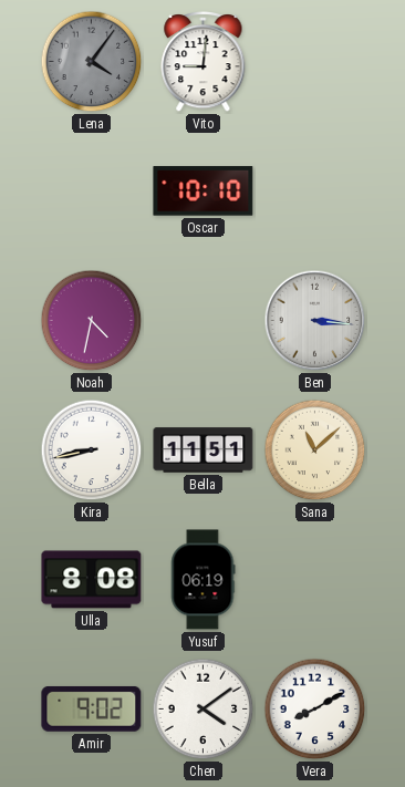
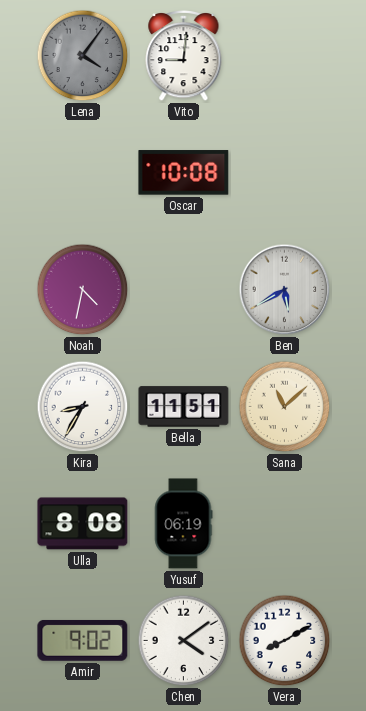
Oscar: 10:10 -> 10:08
Ben: 3:16 -> 5:40
Kira: 8:43 -> 8:35
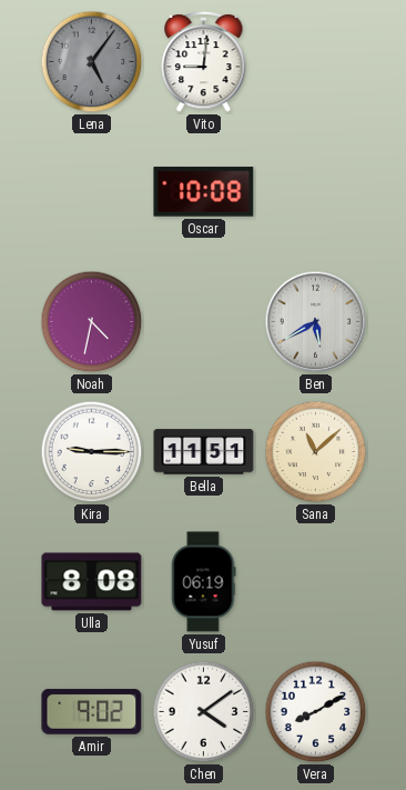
Lena: 4:06 -> 5:06
Kira: 8:35 -> 9:15
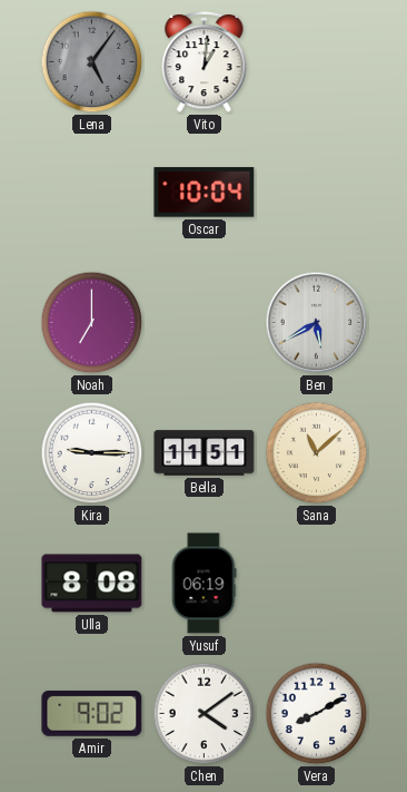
Vito: 9:01 -> 1:01
Oscar: 10:08 -> 10:04
Noah: 4:32 -> 7:00
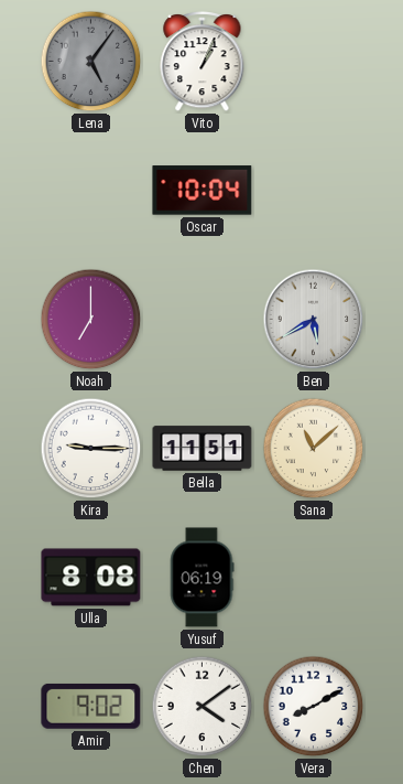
Vito: 1:01 -> 1:04
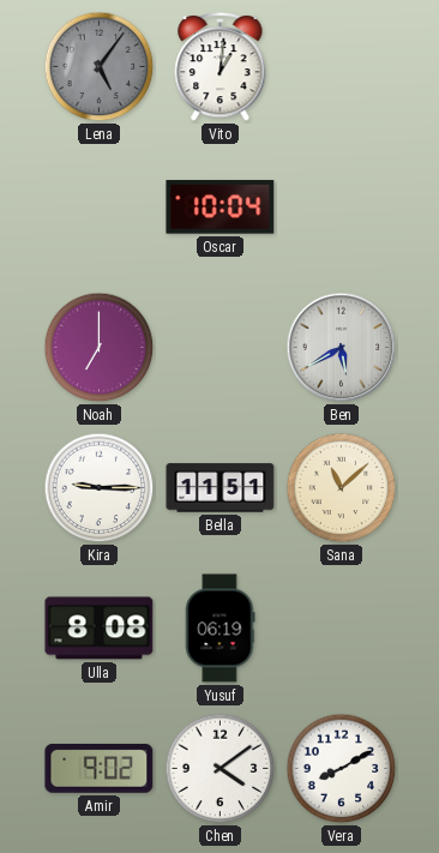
Vito: 1:04 -> 1:01
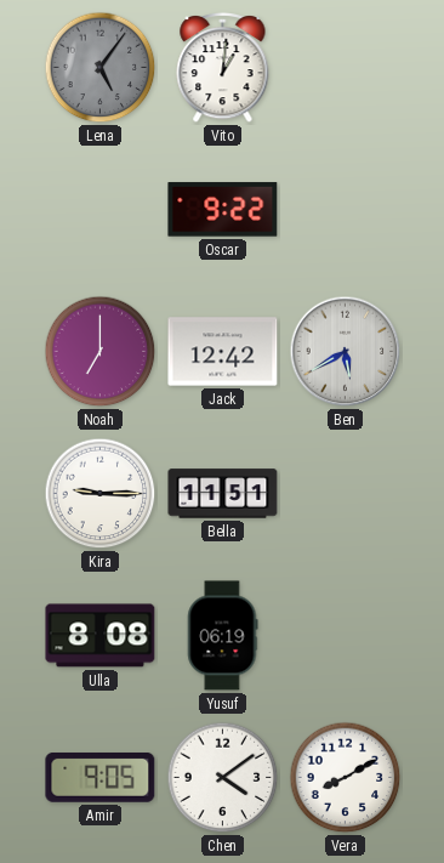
Oscar: 10:04 -> 9:22
Jack: none -> 12:42
Sana: 11:08 -> none
Amir: 9:02 -> 9:05
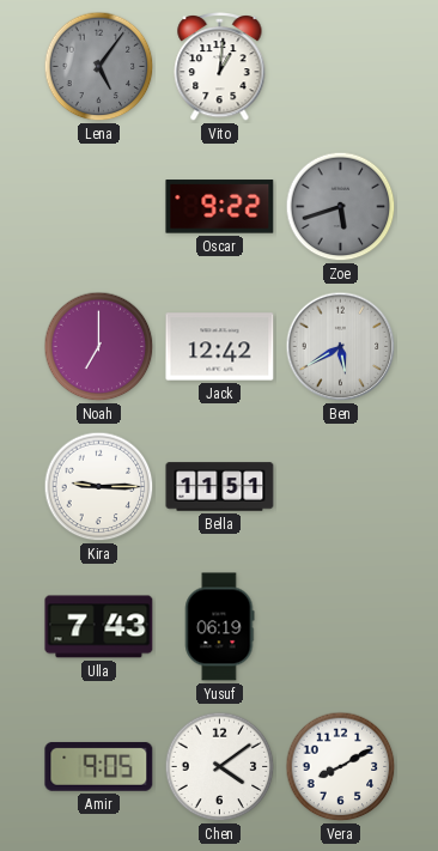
Zoe: none -> 5:42
Ulla: 8:08 -> 7:43
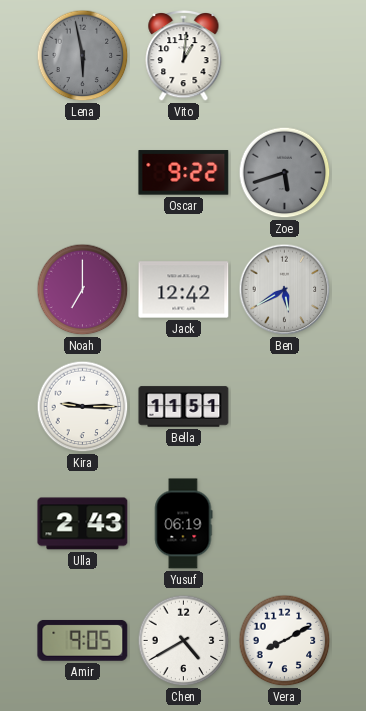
Lena: 5:06 -> 5:58
Ulla: 7:43 -> 2:43
Chen: 4:09 -> 4:40
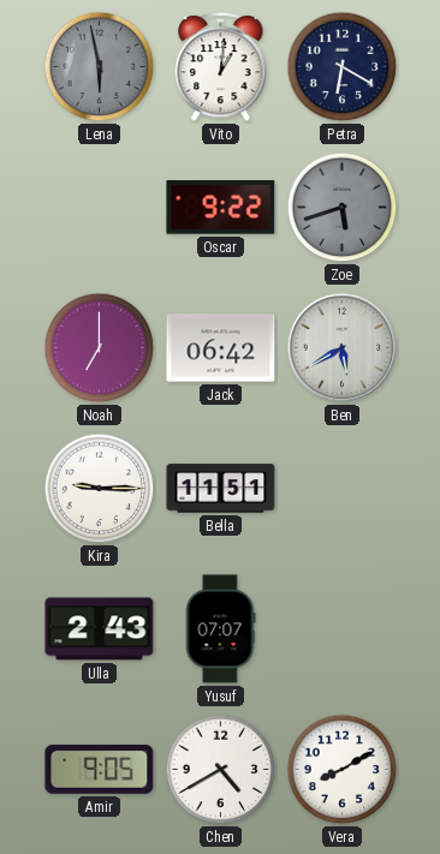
Petra: none -> 6:20
Jack: 12:42 -> 06:42
Yusuf: 06:19 -> 07:07
